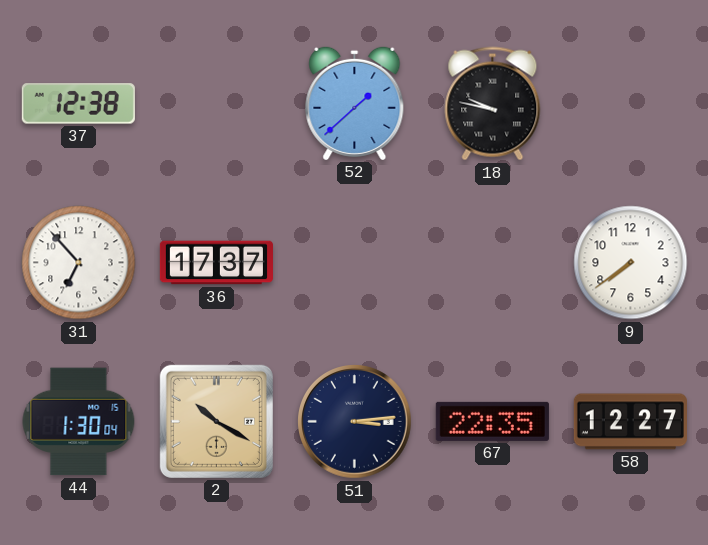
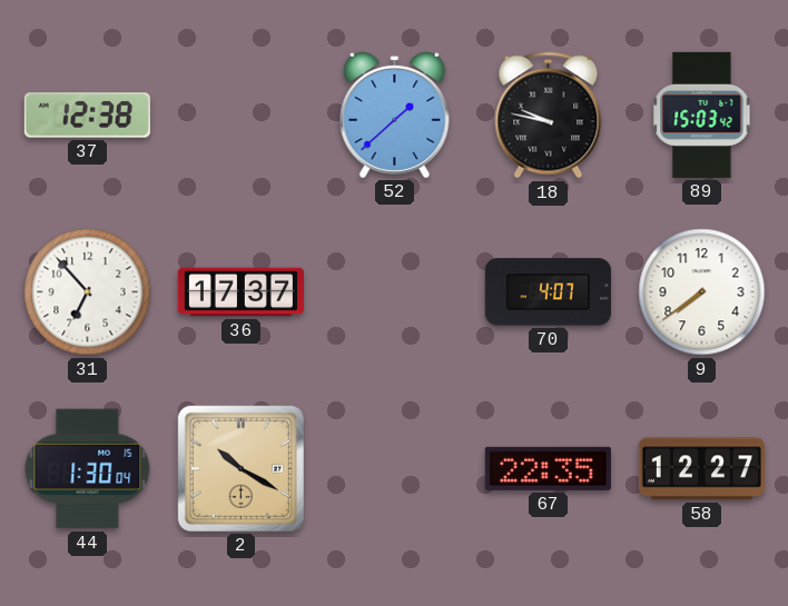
89: none -> 15:03
70: none -> 4:07
51: 3:14 -> none
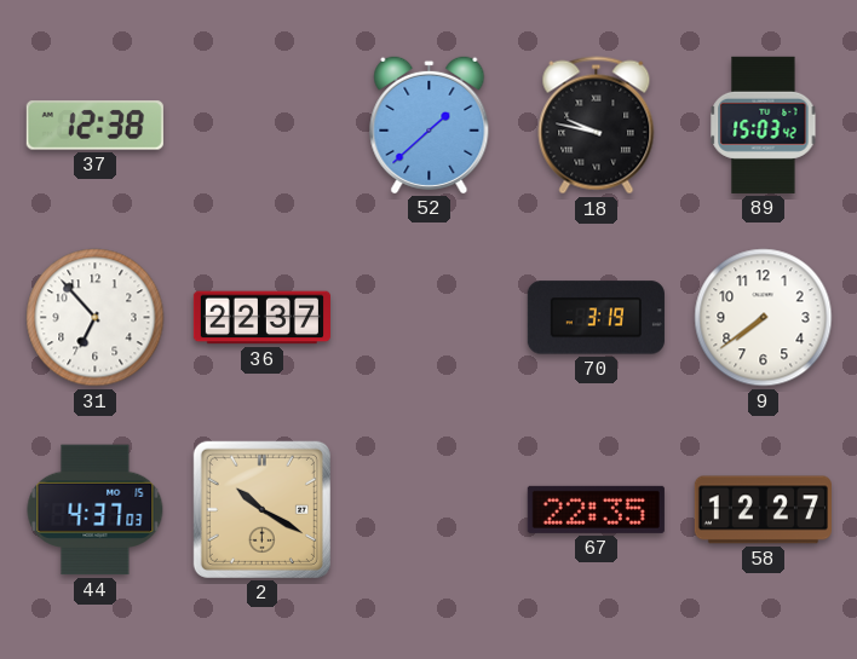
36: 17:37 -> 22:37
70: 4:07 -> 3:19
44: 1:30 -> 4:37
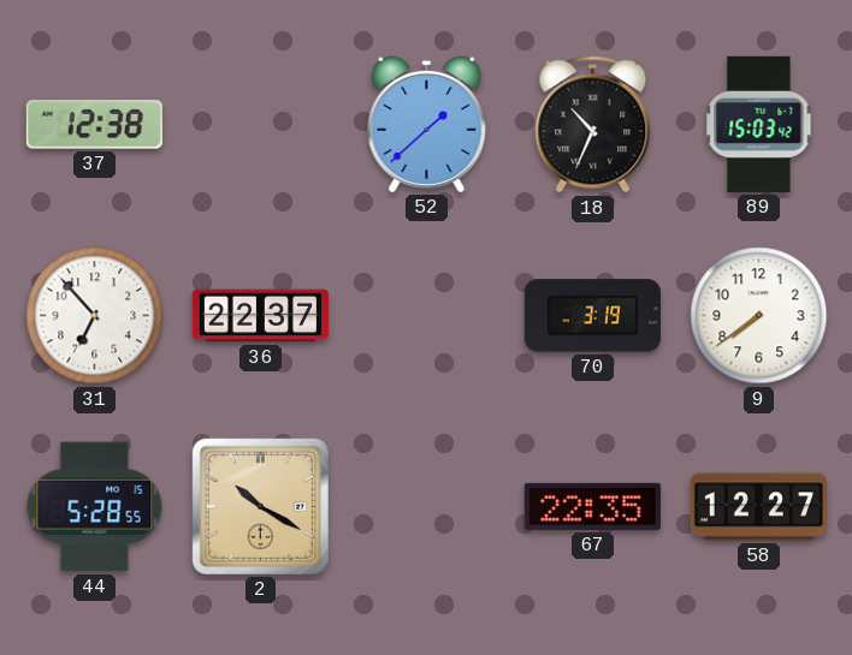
18: 9:47 -> 10:34
44: 4:37 -> 5:28
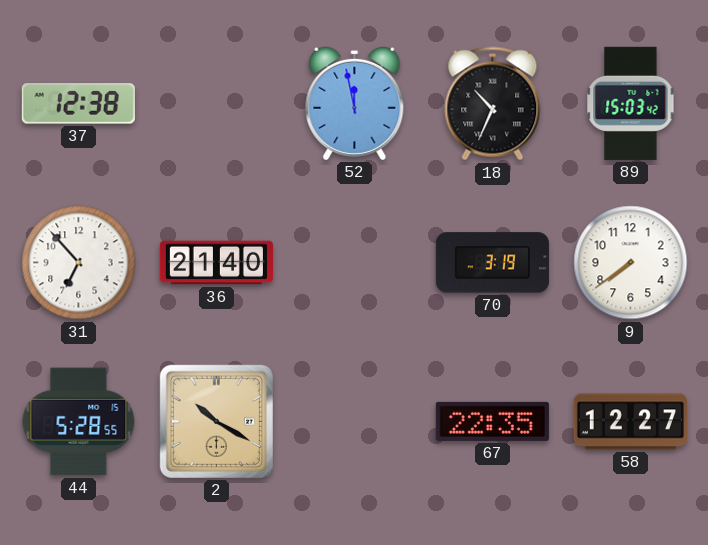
52: 1:38 -> 11:58
36: 22:37 -> 21:40
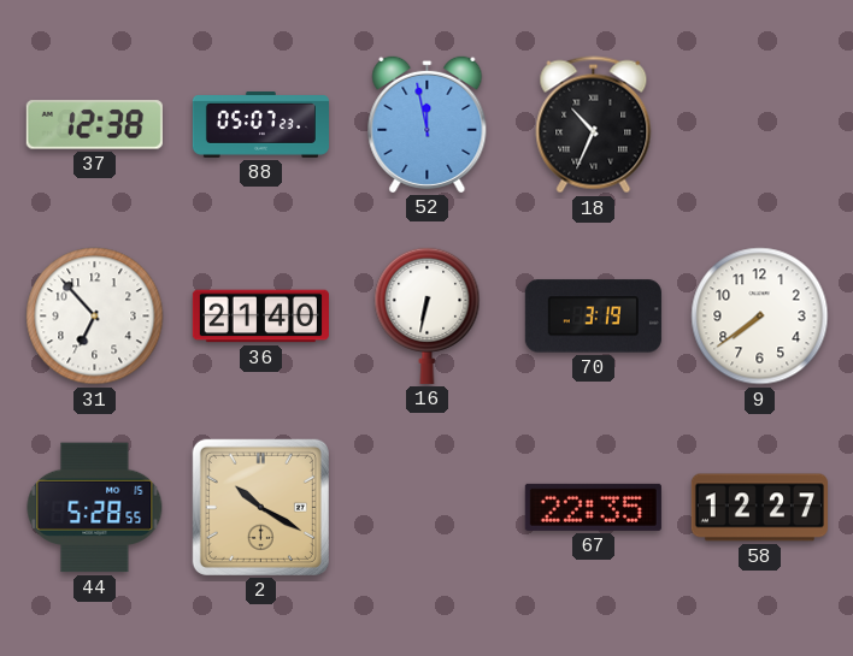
88: none -> 05:07
89: 15:03 -> none
16: none -> 6:32
